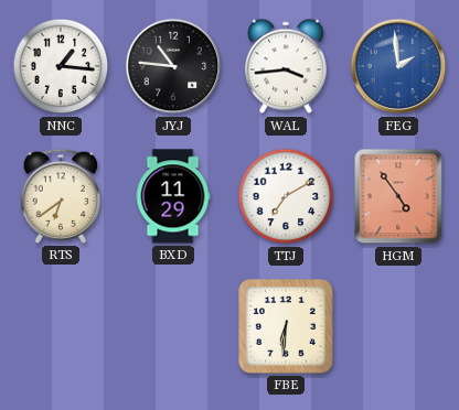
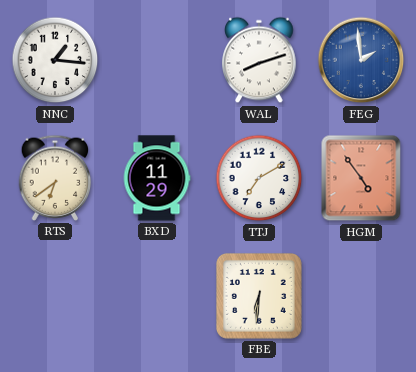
JYJ: 10:46 -> none
WAL: 3:44 -> 8:12
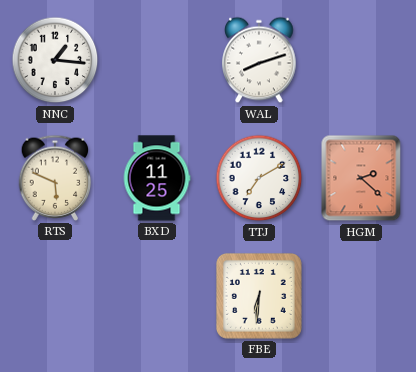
FEG: 1:59 -> none
RTS: 6:39 -> 5:49
BXD: 11:29 -> 11:25
HGM: 4:54 -> 2:22
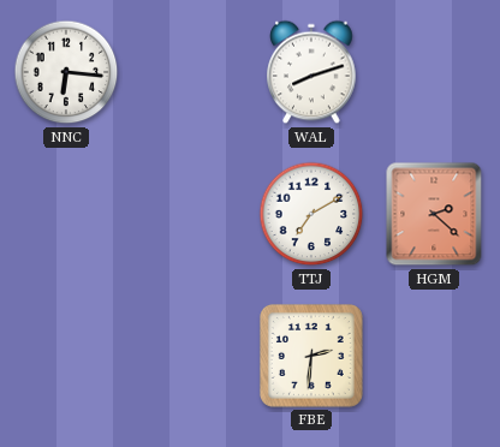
NNC: 1:16 -> 6:16
RTS: 5:49 -> none
BXD: 11:25 -> none
FBE: 6:31 -> 2:31
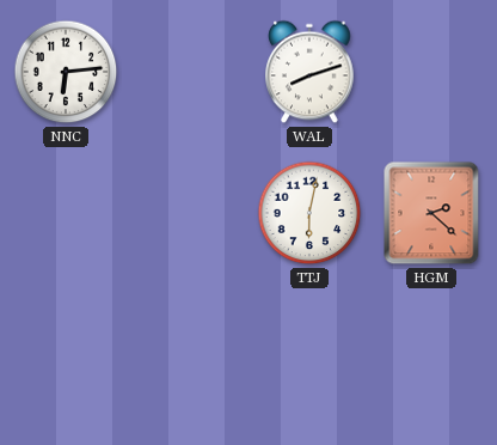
NNC: 6:16 -> 6:14
TTJ: 7:10 -> 6:02
FBE: 2:31 -> none
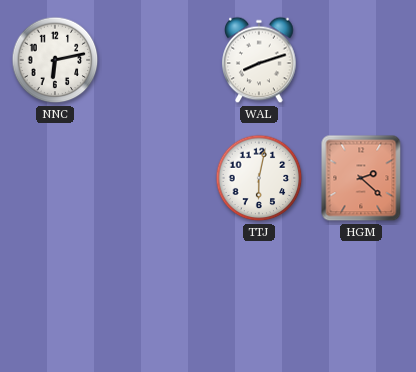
NNC: 6:14 -> 6:13
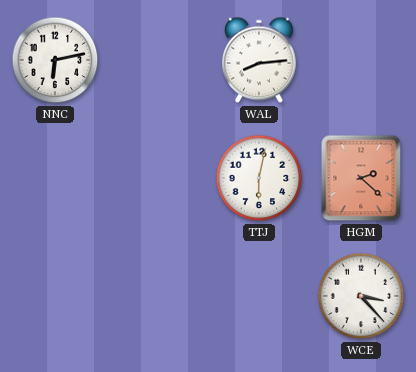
WAL: 8:12 -> 8:14
WCE: none -> 3:23
